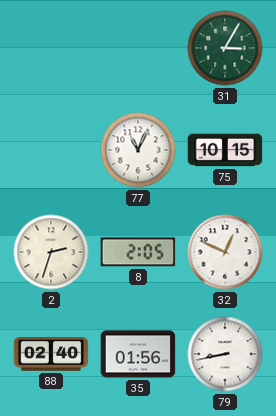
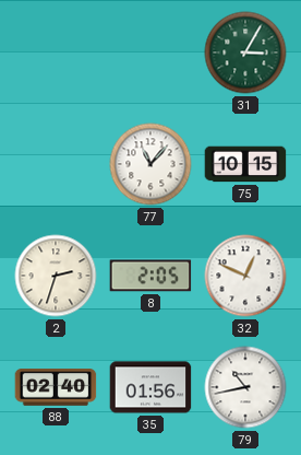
77: 11:04 -> 11:07
79: 8:43 -> 10:43
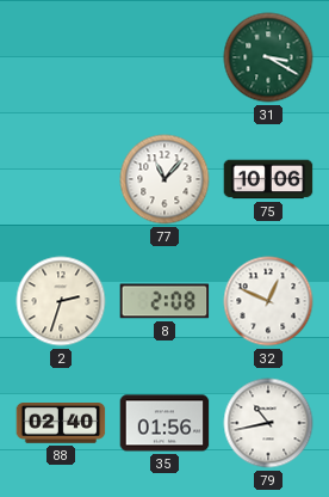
31: 3:05 -> 3:20
75: 10:15 -> 10:06
8: 2:05 -> 2:08
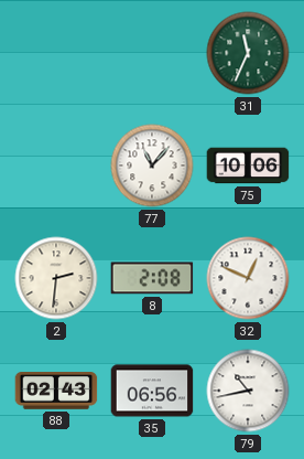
31: 3:20 -> 11:34
2: 2:33 -> 2:31
88: 02:40 -> 02:43
35: 01:56 -> 06:56
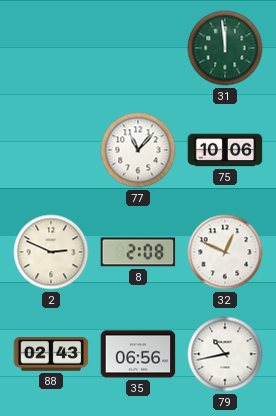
31: 11:34 -> 11:59
2: 2:31 -> 2:49
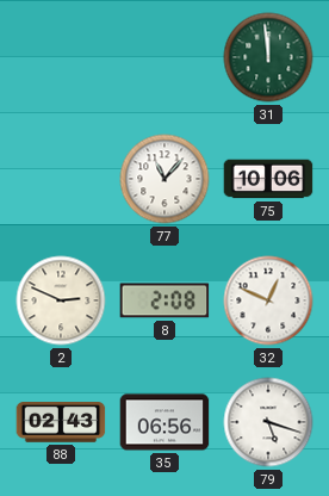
79: 10:43 -> 5:18
